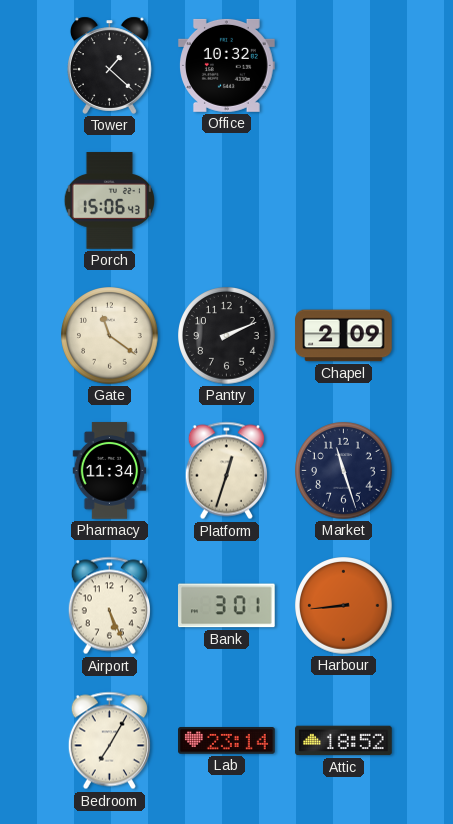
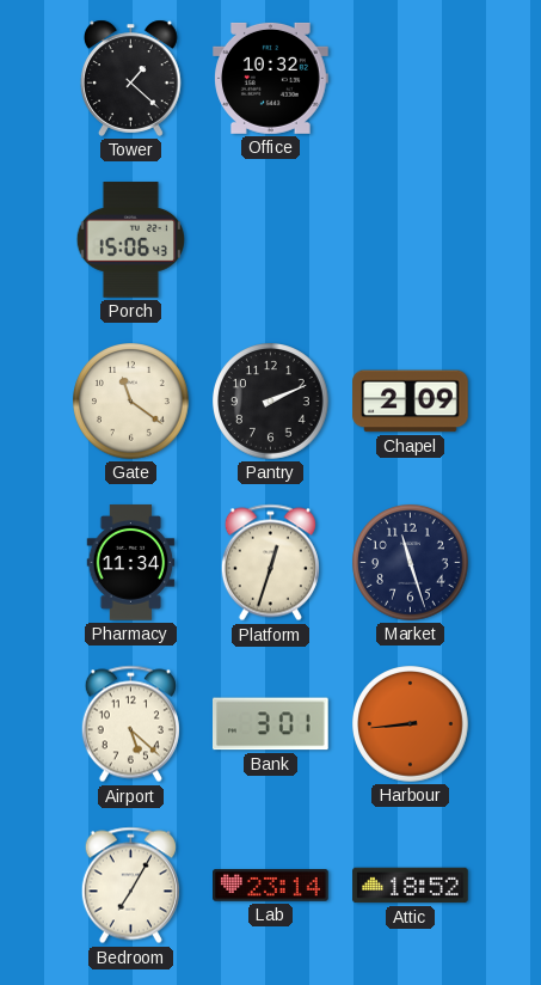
Airport: 5:26 -> 5:22
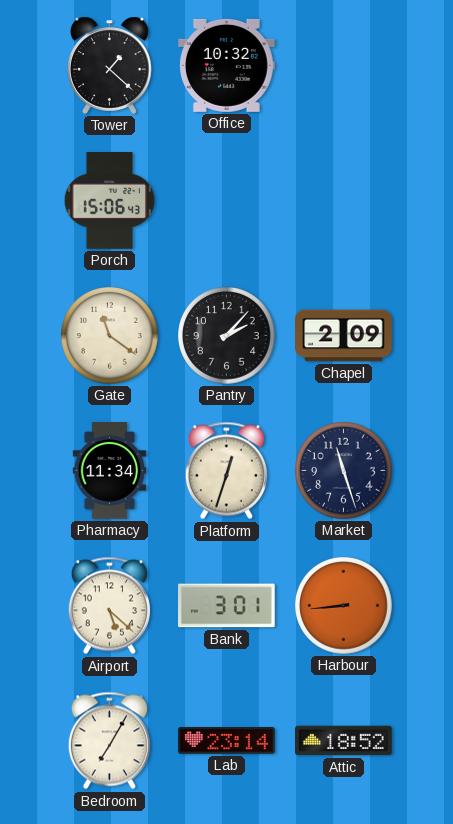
Pantry: 2:11 -> 2:07
